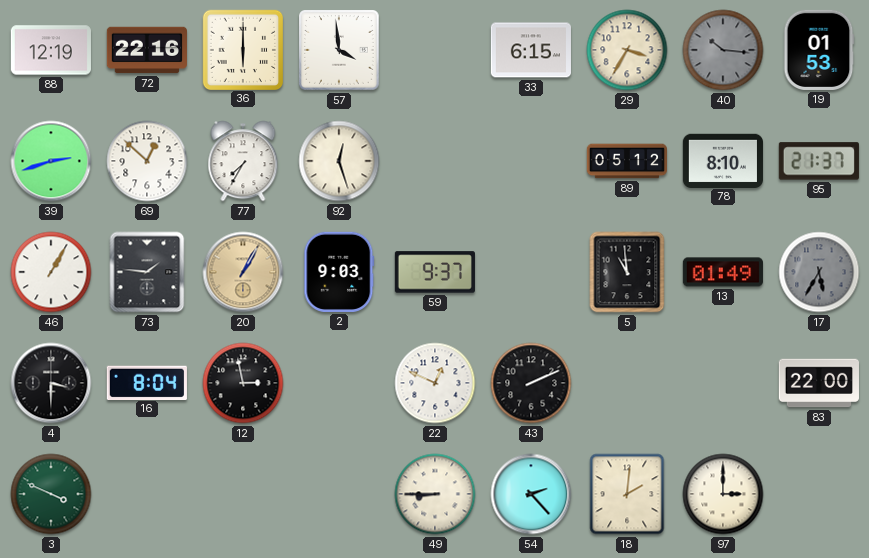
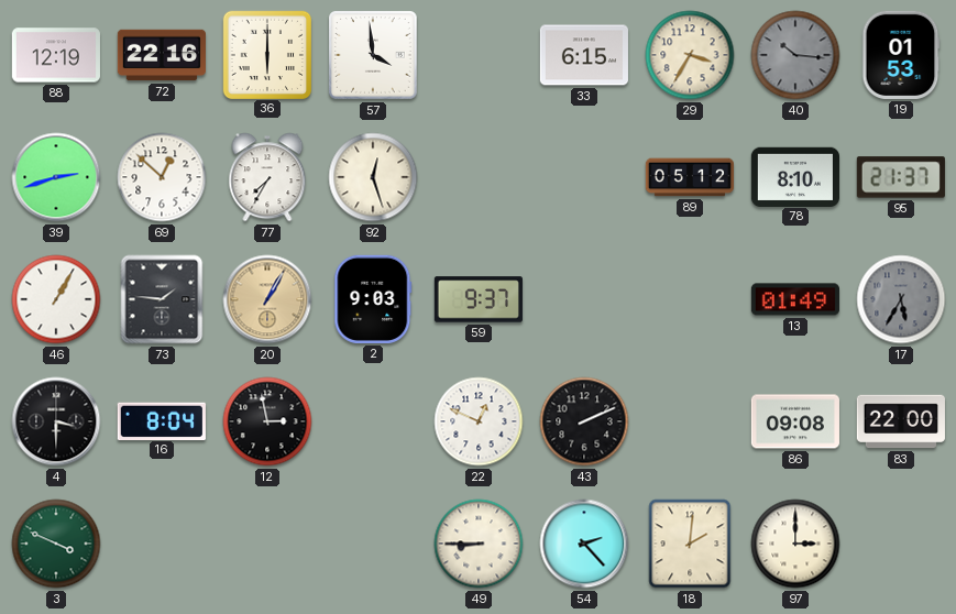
5: 10:59 -> none
86: none -> 09:08
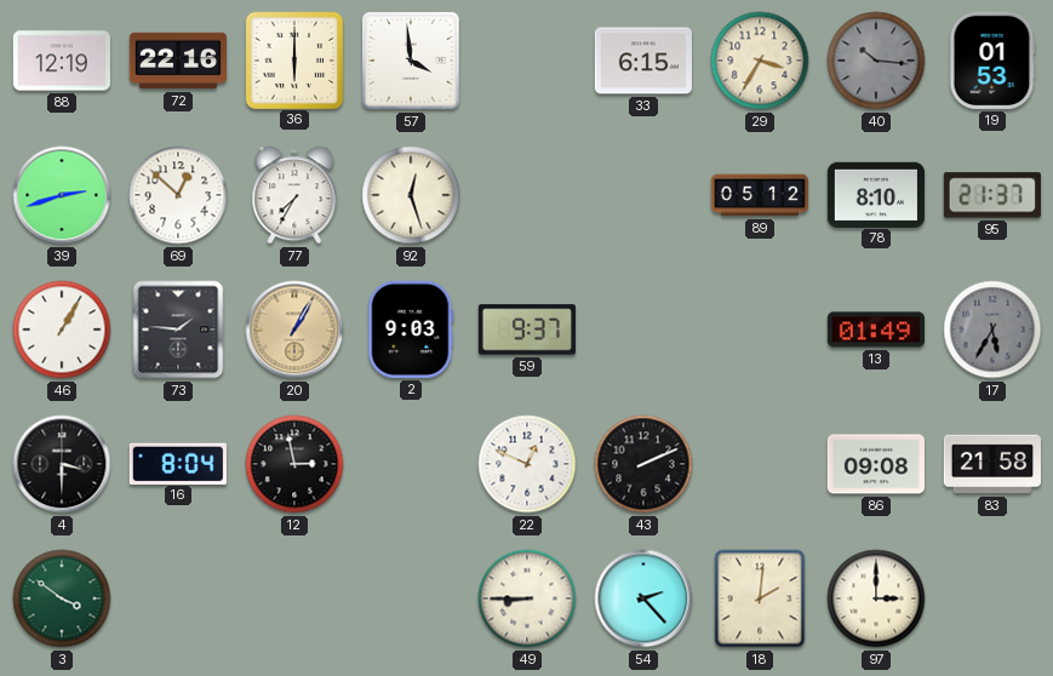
83: 22:00 -> 21:58
3: 3:49 -> 3:51
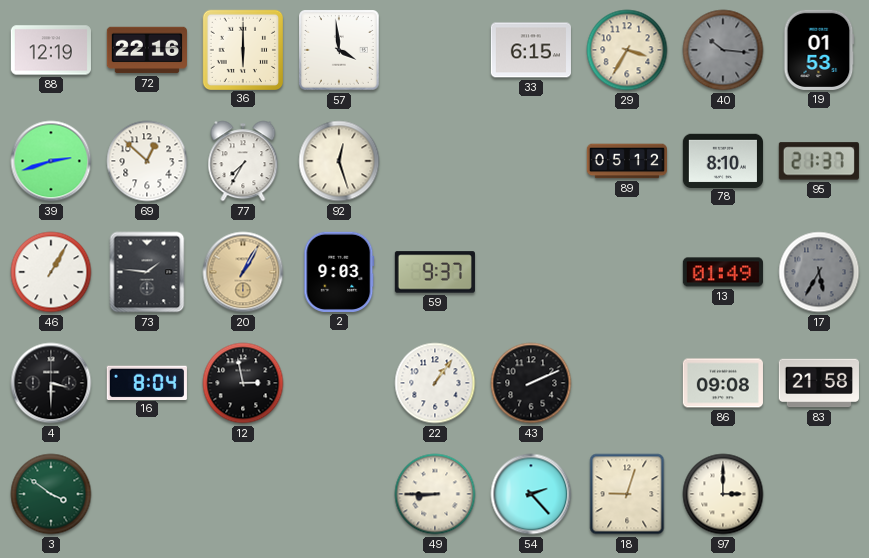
22: 12:49 -> 1:06
18: 2:01 -> 9:03
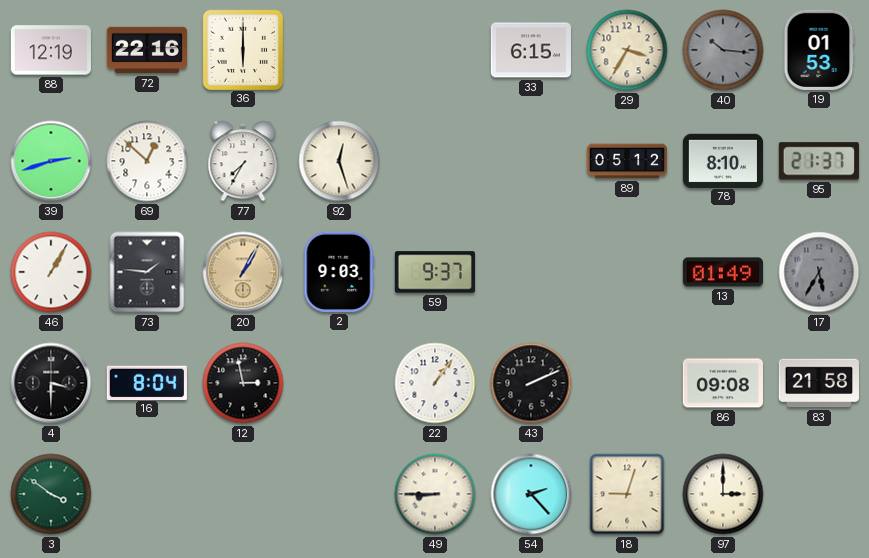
57: 3:59 -> none
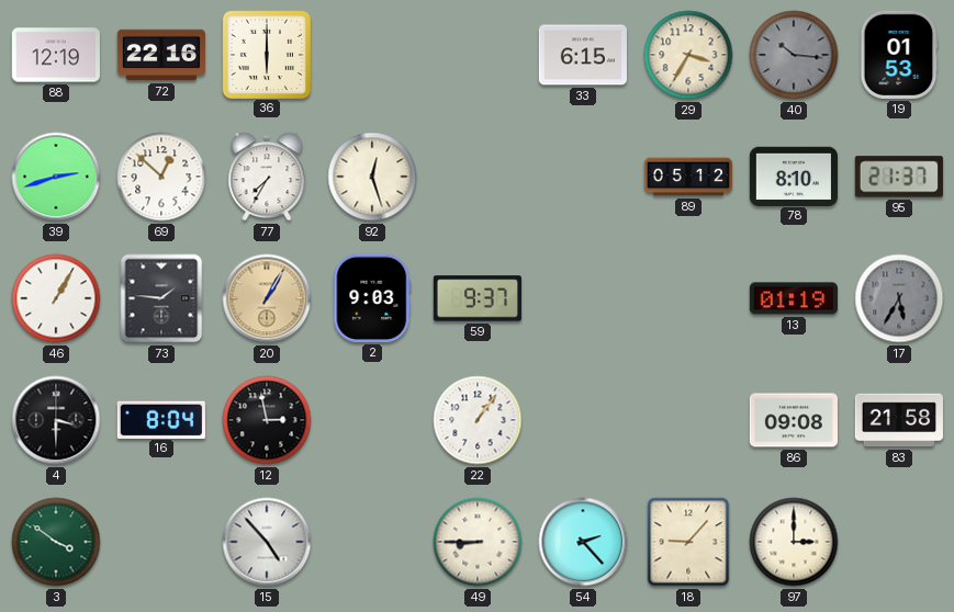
13: 01:49 -> 01:19
43: 2:11 -> none
15: none -> 4:53
18: 9:03 -> 9:07
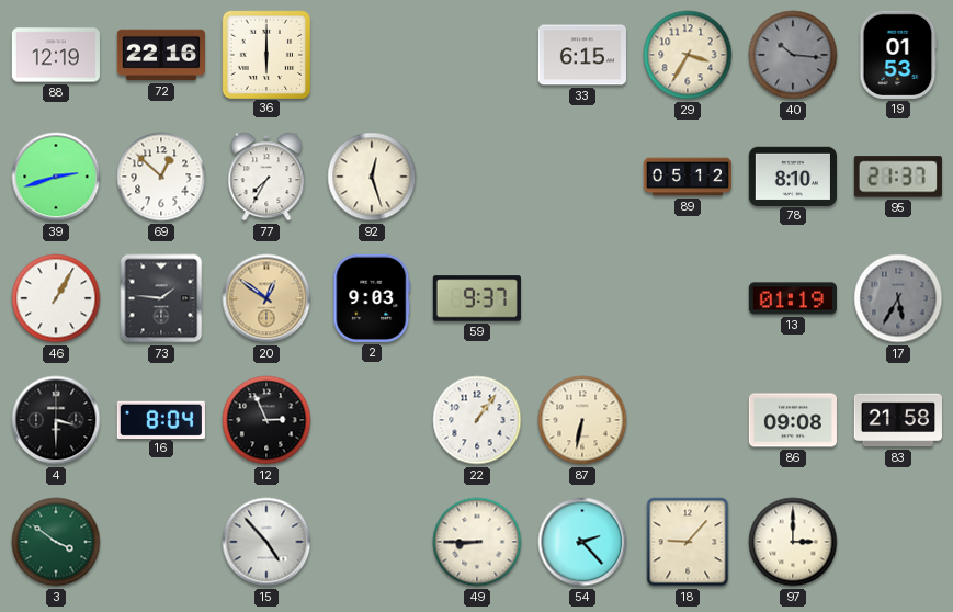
20: 1:05 -> 12:51
12: 2:58 -> 2:56
87: none -> 6:32
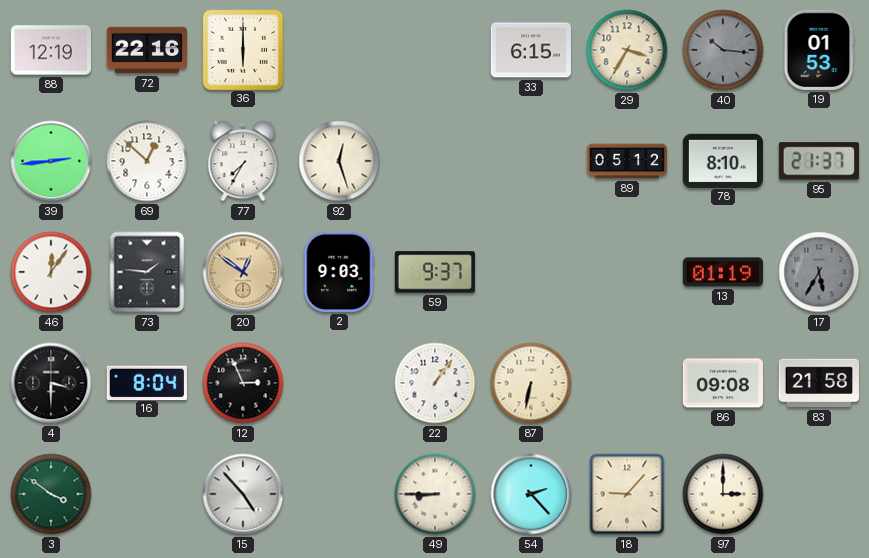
39: 2:42 -> 2:44
46: 1:05 -> 12:06
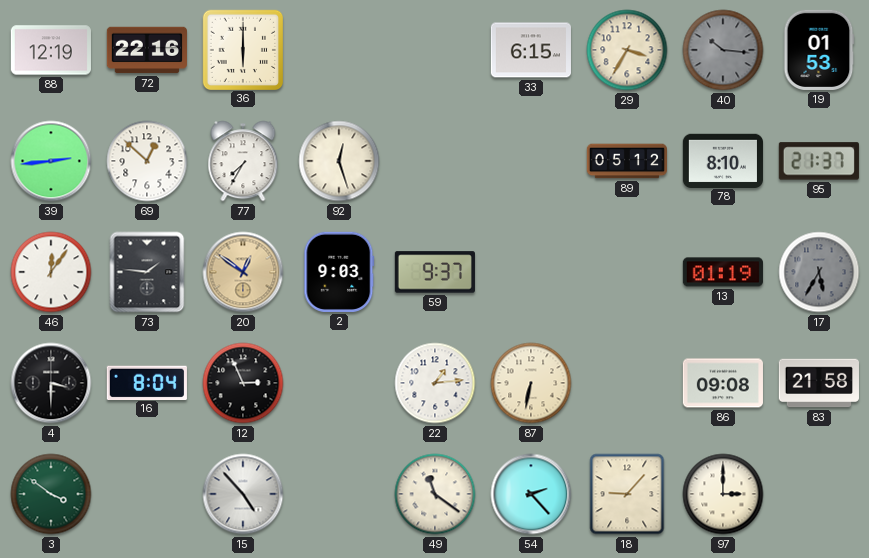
22: 1:06 -> 1:14
49: 8:45 -> 11:21
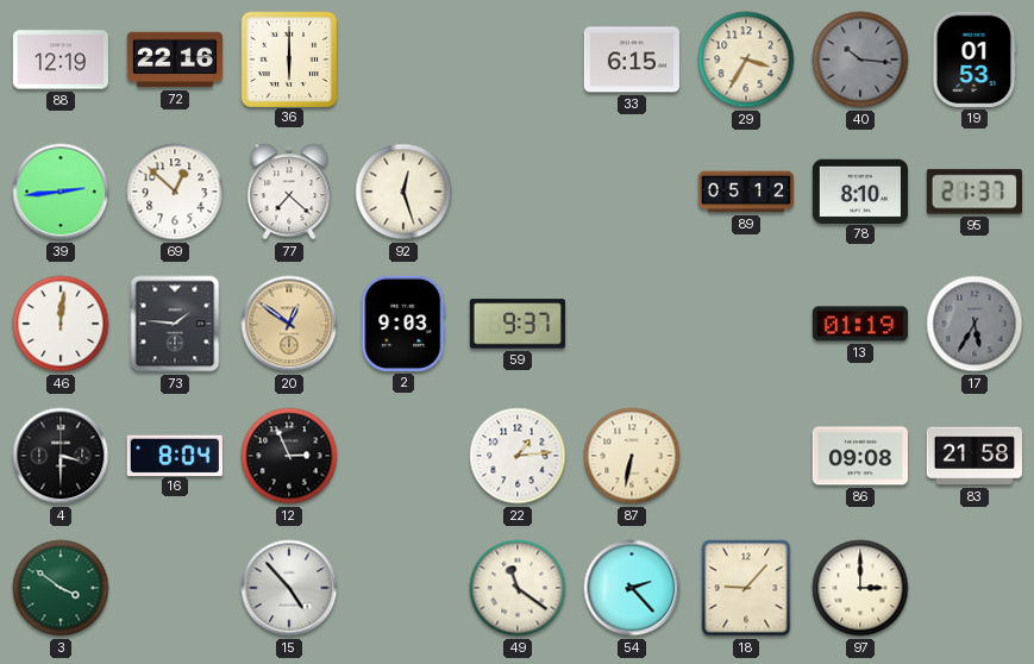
77: 7:35 -> 7:22
46: 12:06 -> 12:01
